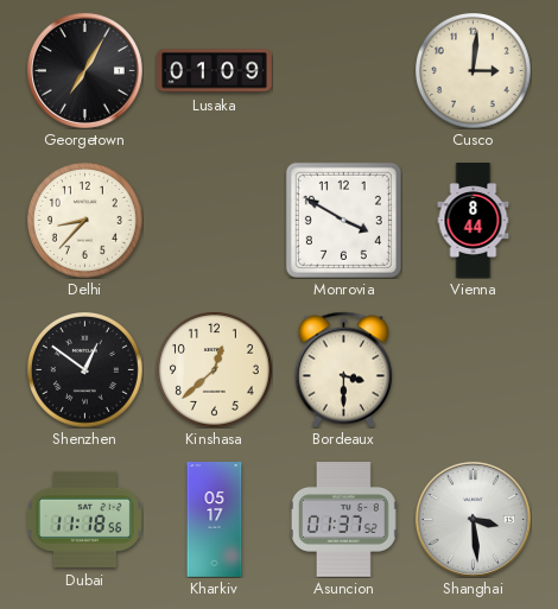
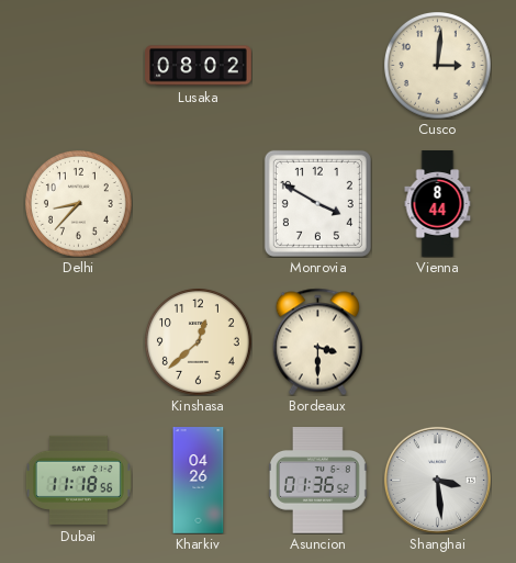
Georgetown: 7:05 -> none
Lusaka: 01:09 -> 08:02
Shenzhen: 12:51 -> none
Kharkiv: 05:17 -> 04:26
Asuncion: 01:37 -> 01:36
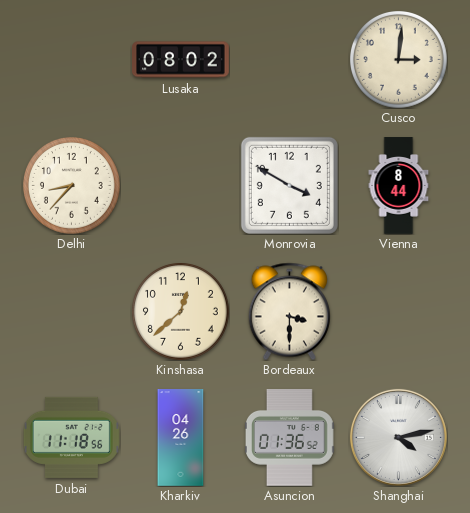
Shanghai: 3:29 -> 4:13
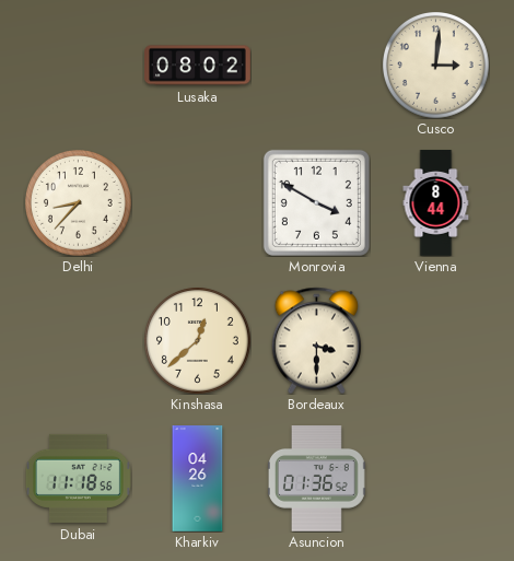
Shanghai: 4:13 -> none
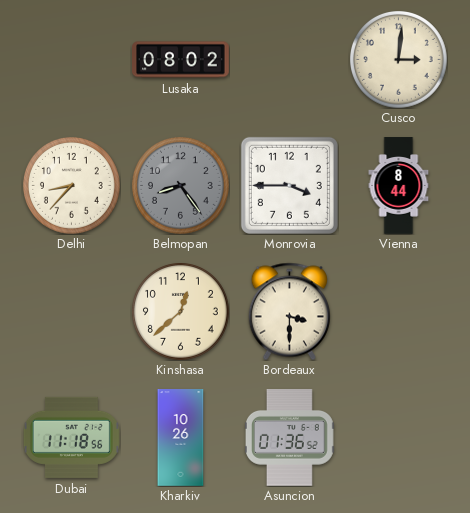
Belmopan: none -> 8:24
Monrovia: 3:50 -> 3:45
Kharkiv: 04:26 -> 10:26
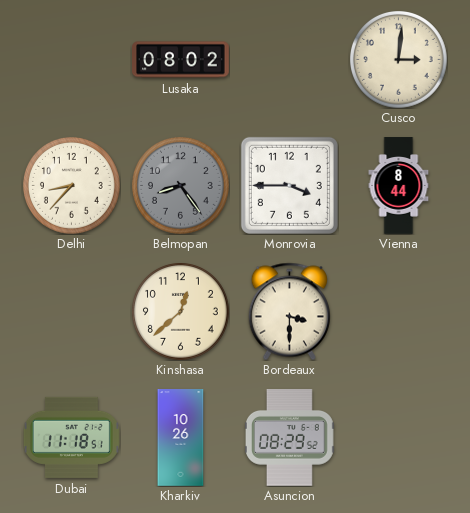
Dubai: 11:18:56 -> 11:18:51
Asuncion: 01:36 -> 08:29
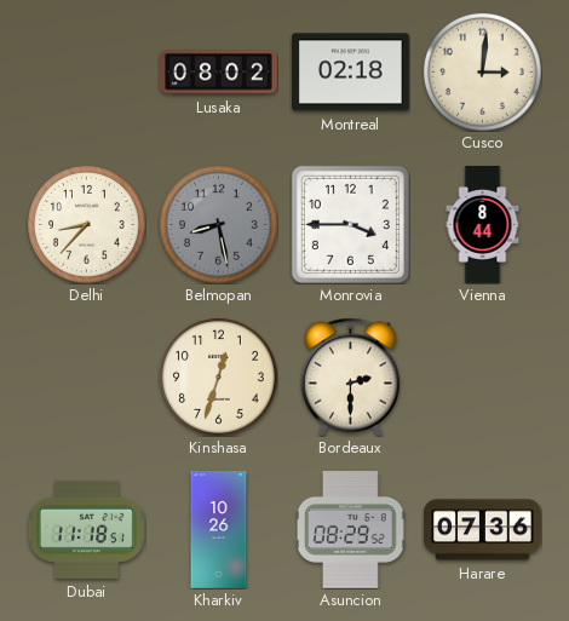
Montreal: none -> 02:18
Belmopan: 8:24 -> 8:28
Kinshasa: 12:38 -> 12:33
Bordeaux: 3:30 -> 2:30
Harare: none -> 07:36
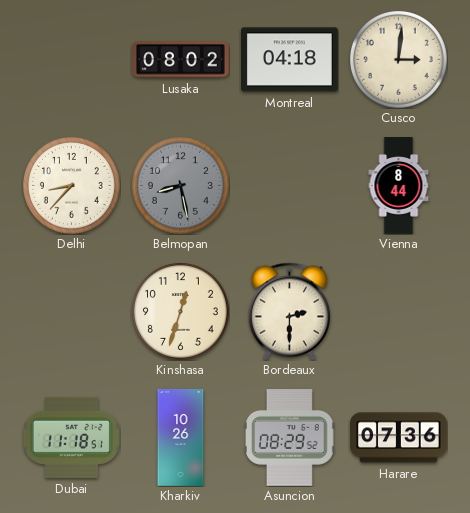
Montreal: 02:18 -> 04:18
Monrovia: 3:45 -> none
